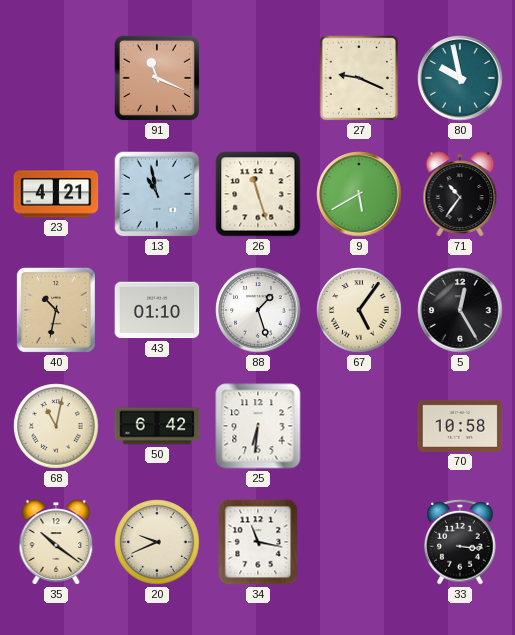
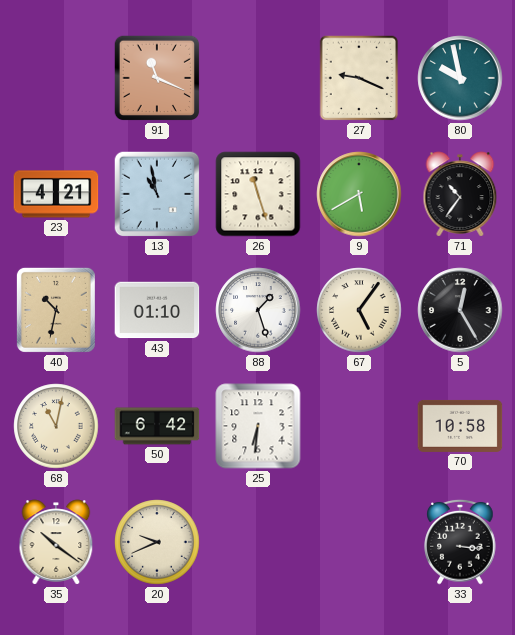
34: 11:17 -> none
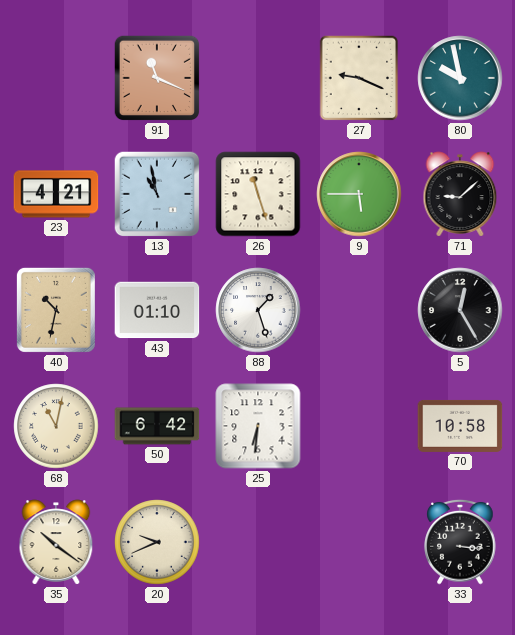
9: 5:40 -> 5:45
71: 10:36 -> 9:08
67: 5:06 -> none
